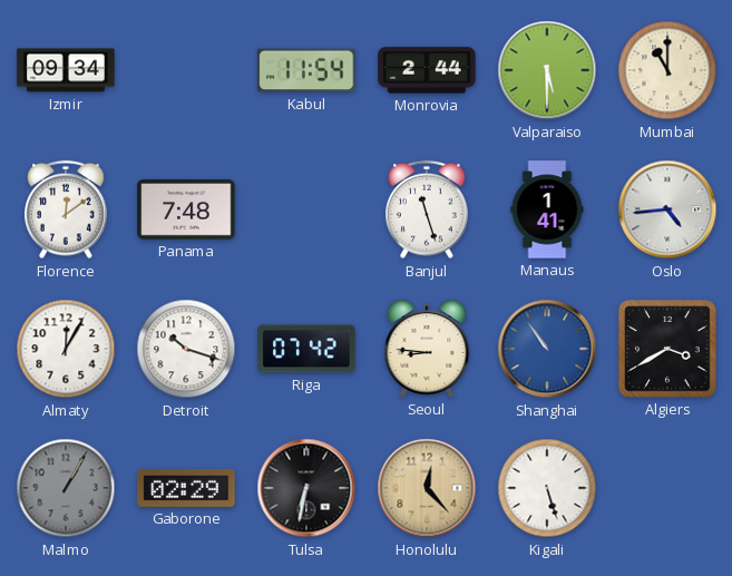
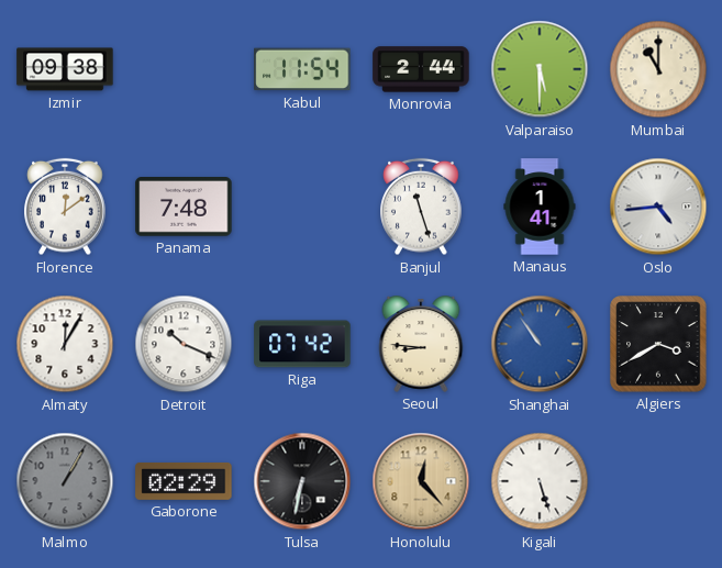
Izmir: 09:34 -> 09:38
Detroit: 10:18 -> 10:19
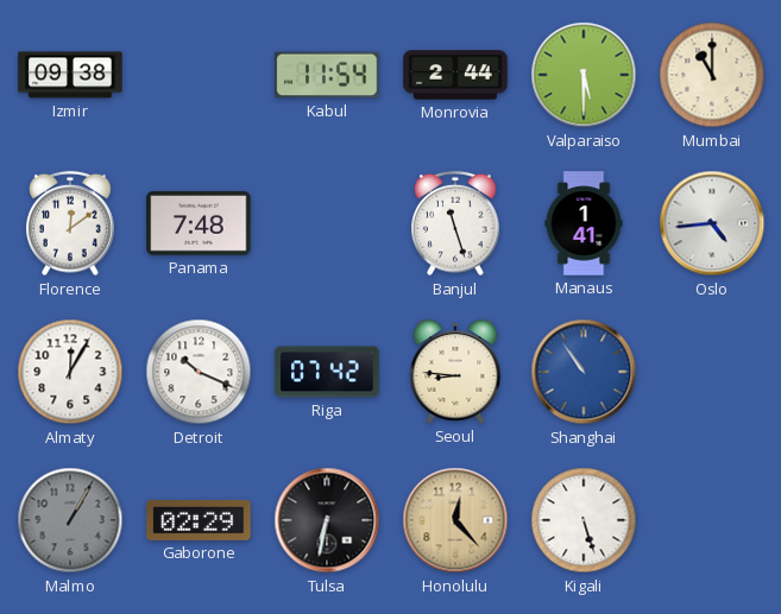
Algiers: 3:40 -> none
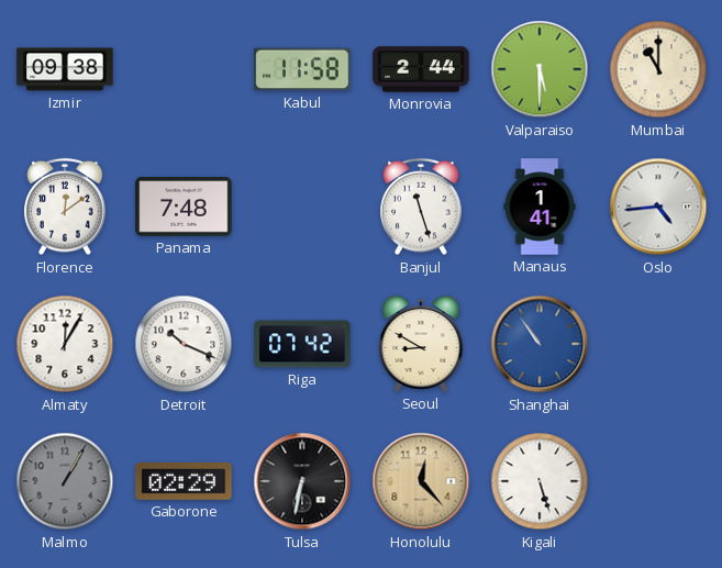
Kabul: 11:54 -> 11:58
Seoul: 8:46 -> 8:50
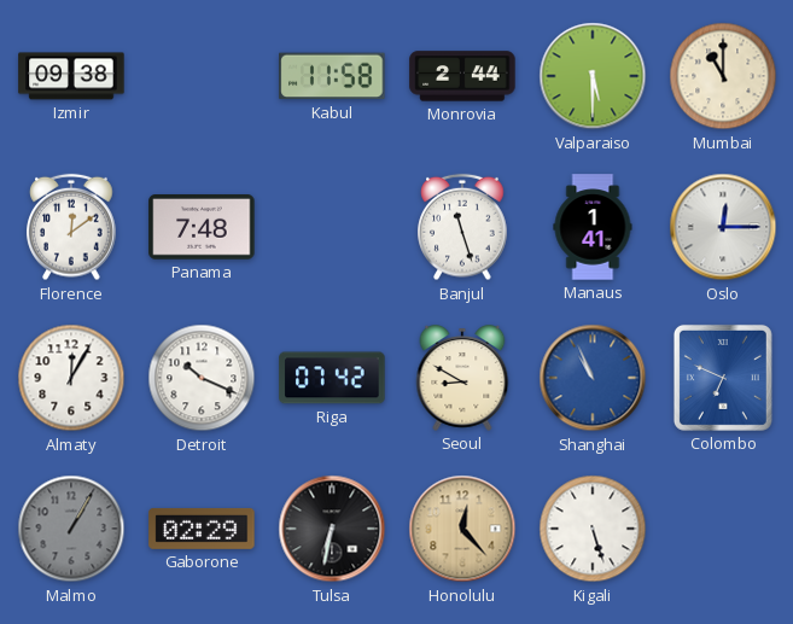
Oslo: 4:44 -> 12:15
Shanghai: 10:54 -> 10:56
Colombo: none -> 6:49
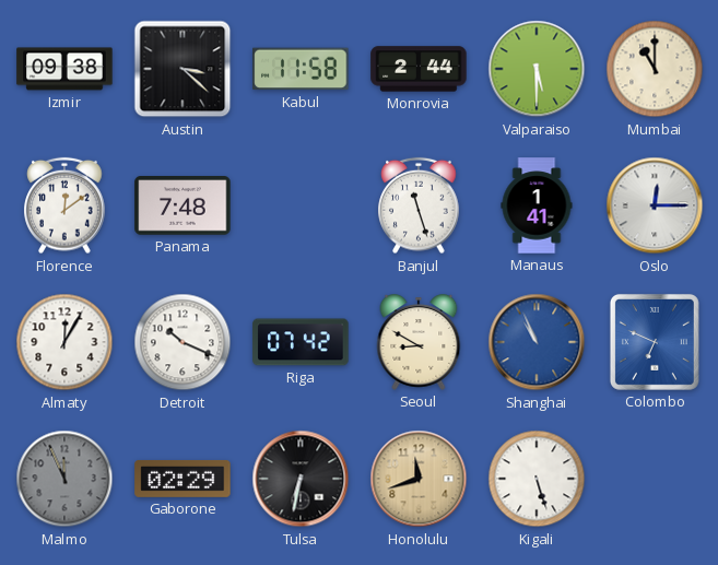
Austin: none -> 3:22
Malmo: 1:05 -> 11:56
Honolulu: 12:23 -> 11:42
